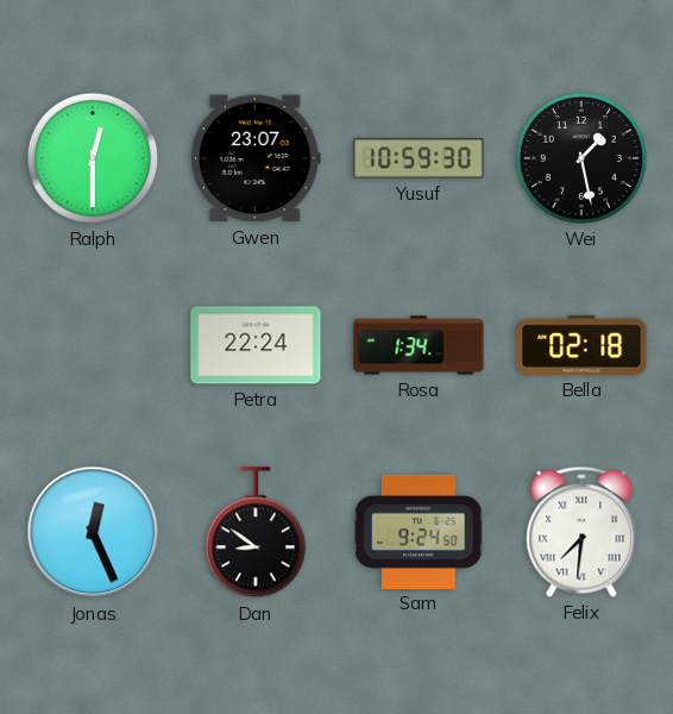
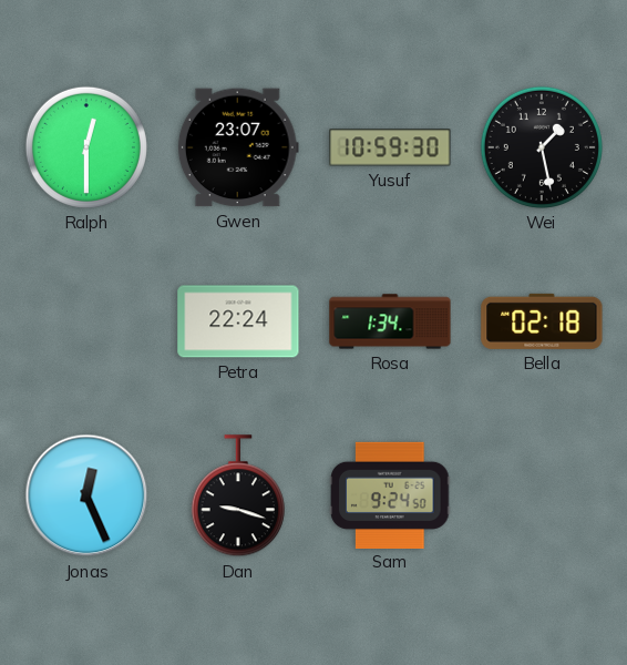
Dan: 8:51 -> 9:18
Felix: 7:31 -> none
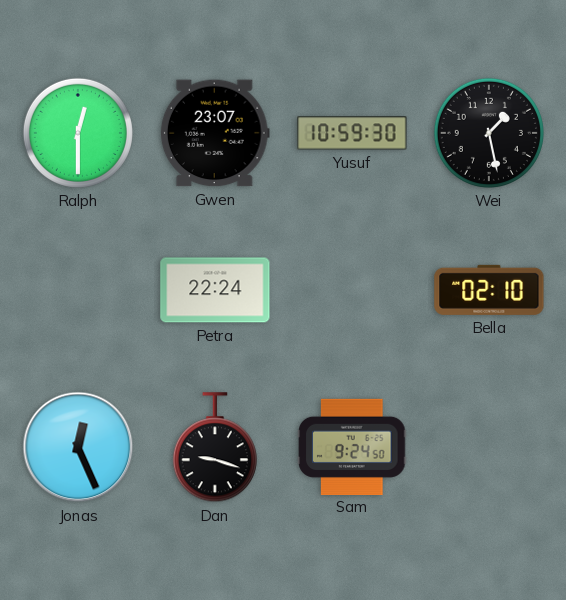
Rosa: 1:34 -> none
Bella: 02:18 -> 02:10
